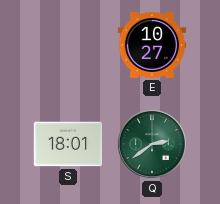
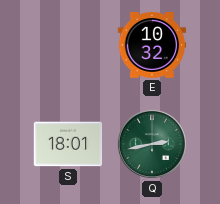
E: 10:27 -> 10:32
Q: 2:39 -> 2:43
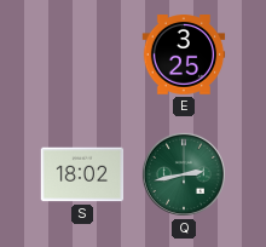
E: 10:32 -> 3:25
S: 18:01 -> 18:02
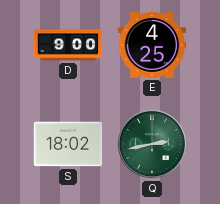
D: none -> 9:00
E: 3:25 -> 4:25
